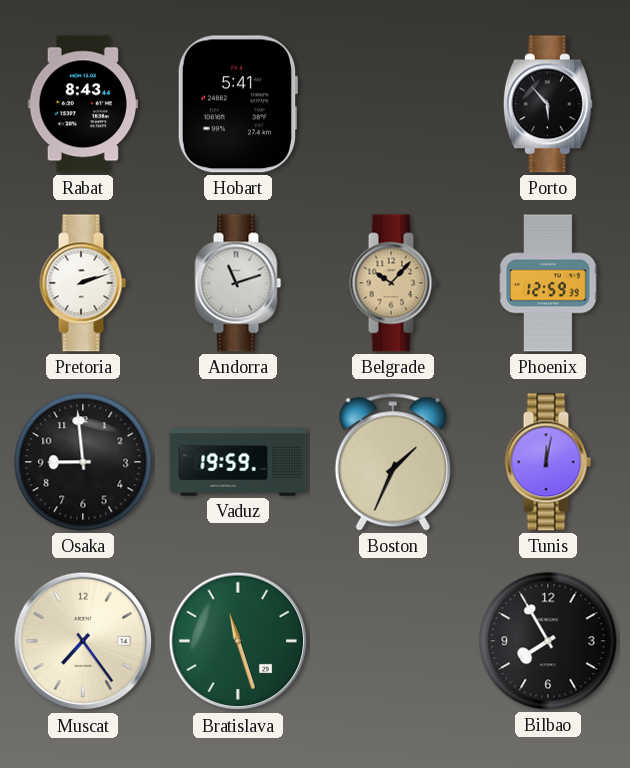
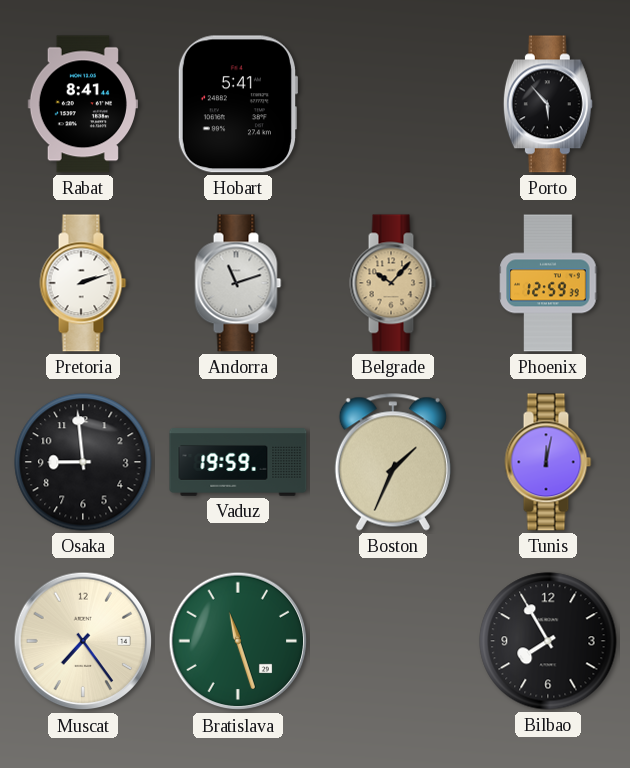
Rabat: 8:43 -> 8:41
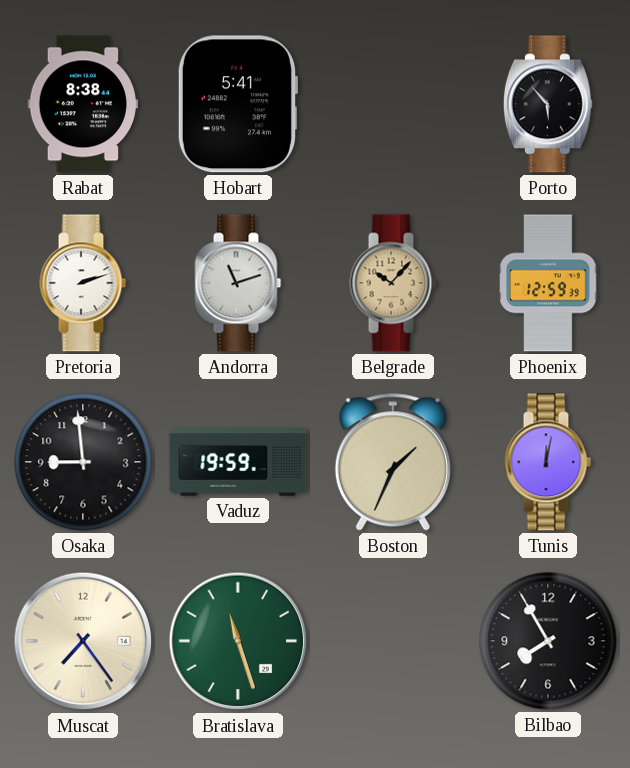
Rabat: 8:41 -> 8:38
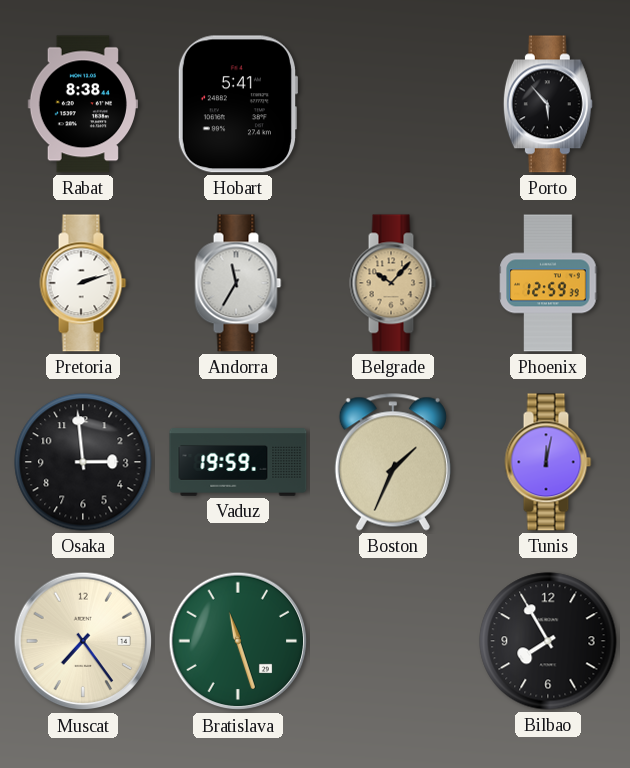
Andorra: 11:12 -> 11:35
Osaka: 8:59 -> 2:59
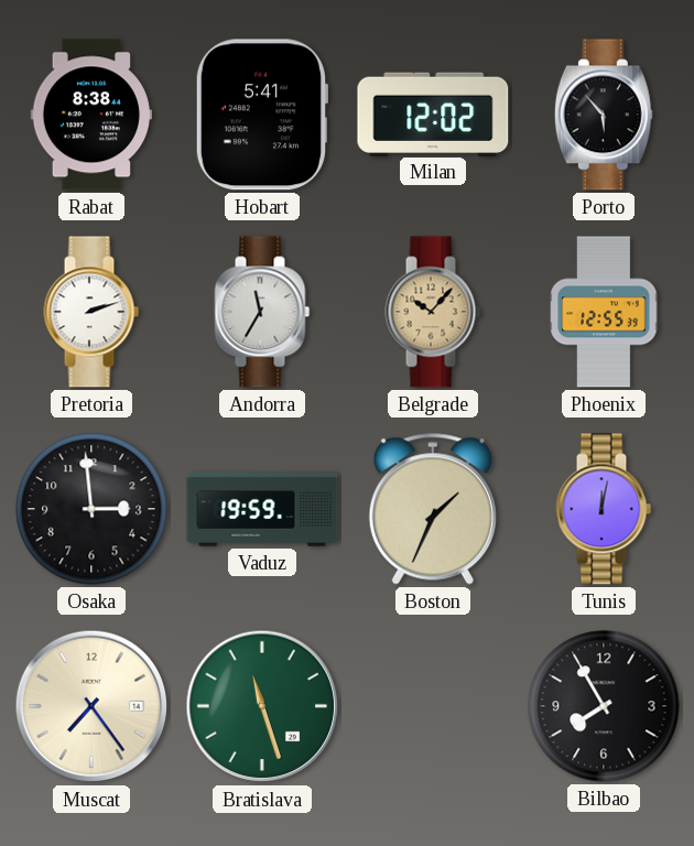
Milan: none -> 12:02
Phoenix: 12:59 -> 12:55
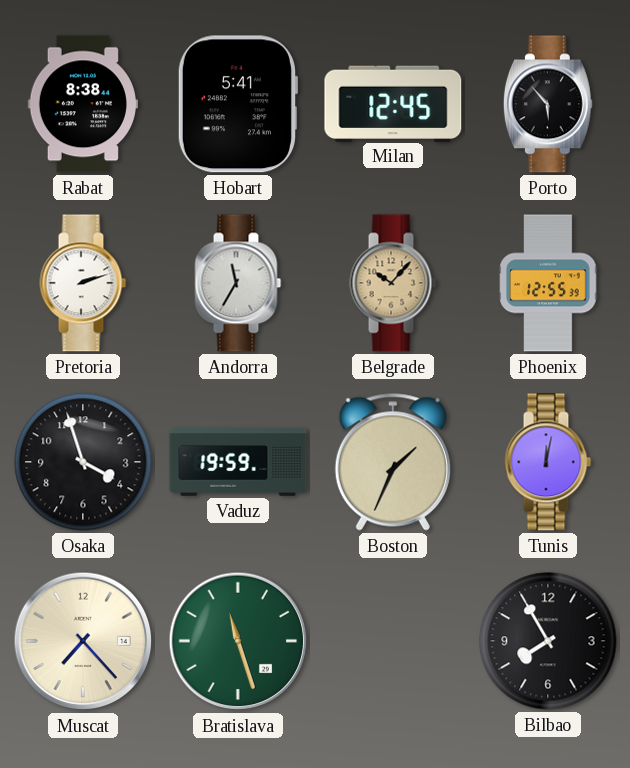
Milan: 12:02 -> 12:45
Osaka: 2:59 -> 3:57
Muscat: 7:24 -> 7:23
